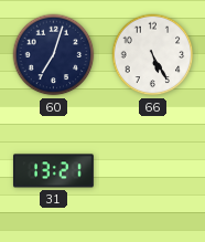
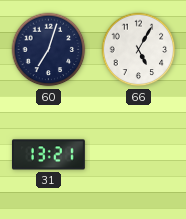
66: 5:25 -> 5:05
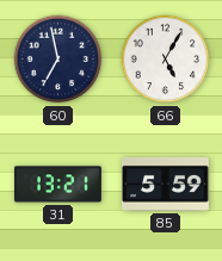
60: 7:03 -> 6:58
85: none -> 5:59
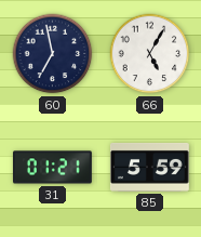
31: 13:21 -> 01:21
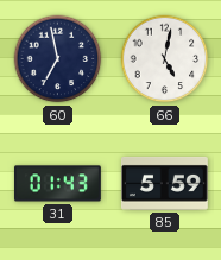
66: 5:05 -> 5:02
31: 01:21 -> 01:43
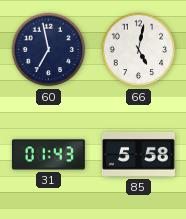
85: 5:59 -> 5:58
